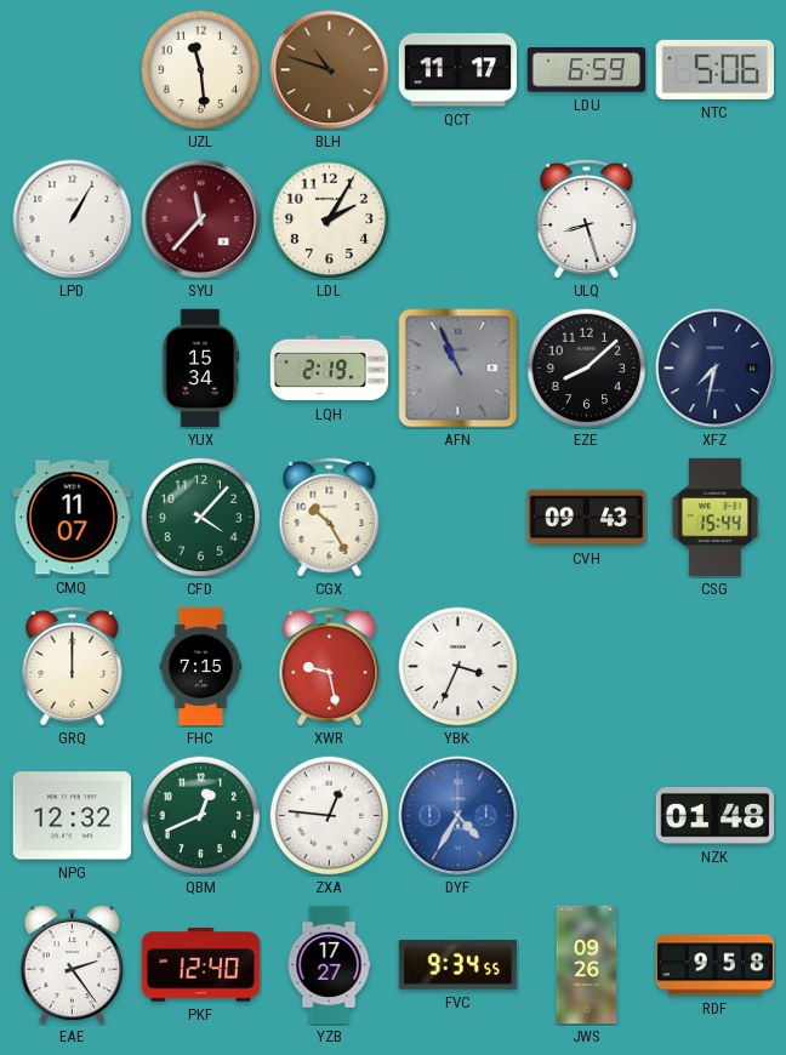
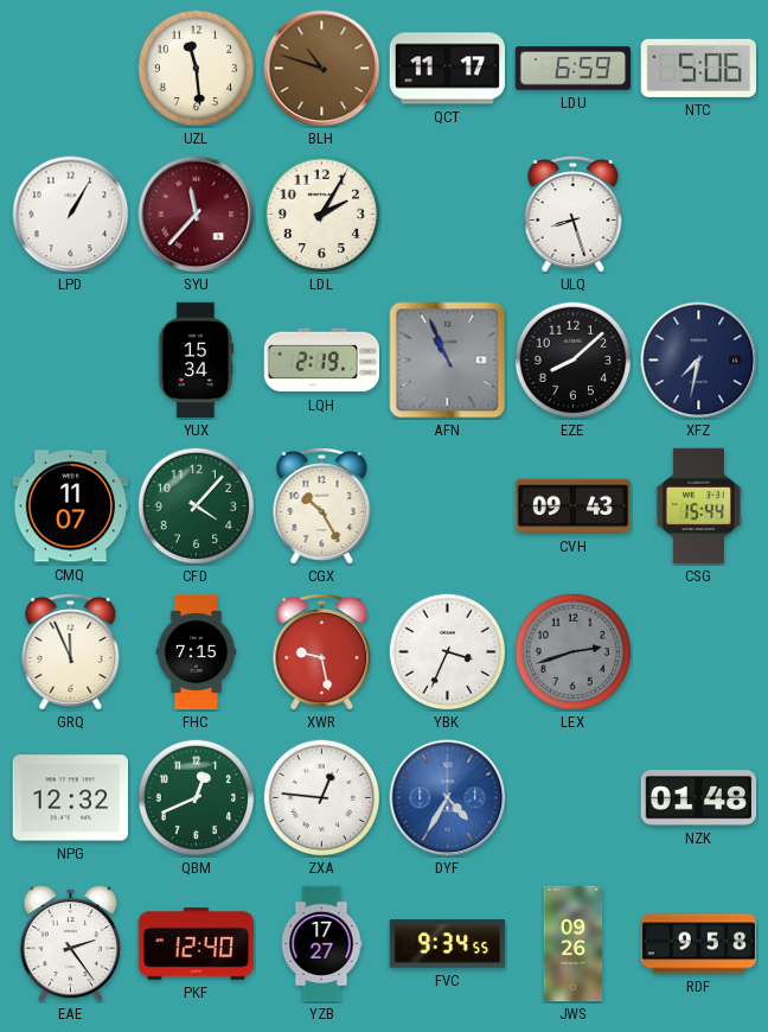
GRQ: 12:00 -> 11:56
LEX: none -> 2:42
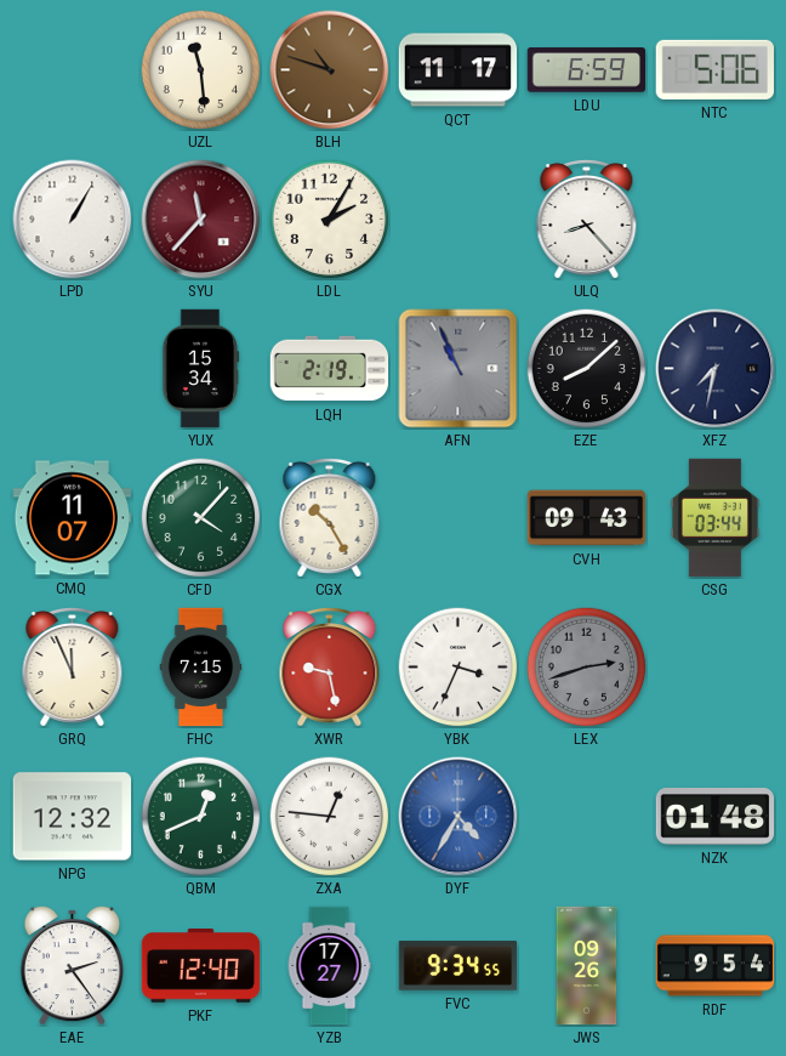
ULQ: 8:27 -> 8:23
CSG: 15:44 -> 03:44
RDF: 9:58 -> 9:54
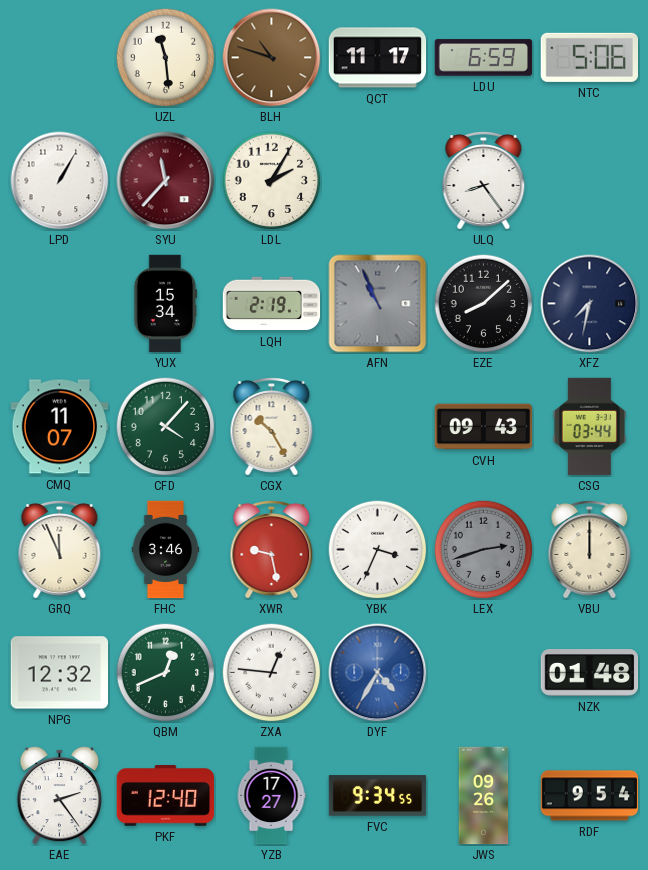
ULQ: 8:23 -> 8:24
FHC: 7:15 -> 3:46
VBU: none -> 12:00
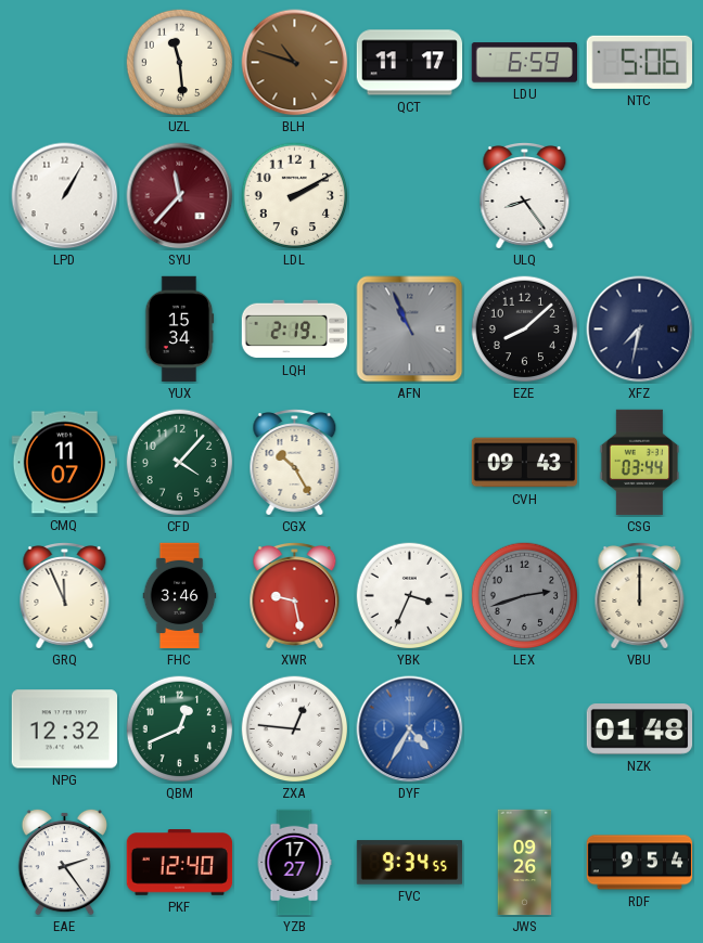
LDL: 2:05 -> 2:10
